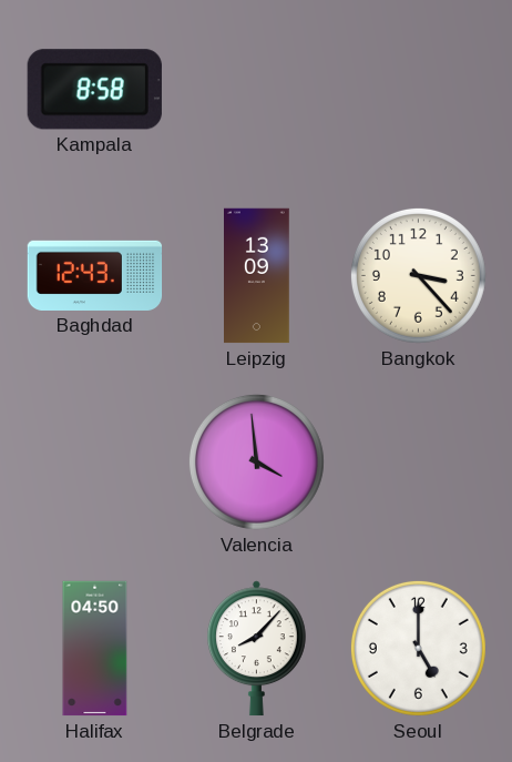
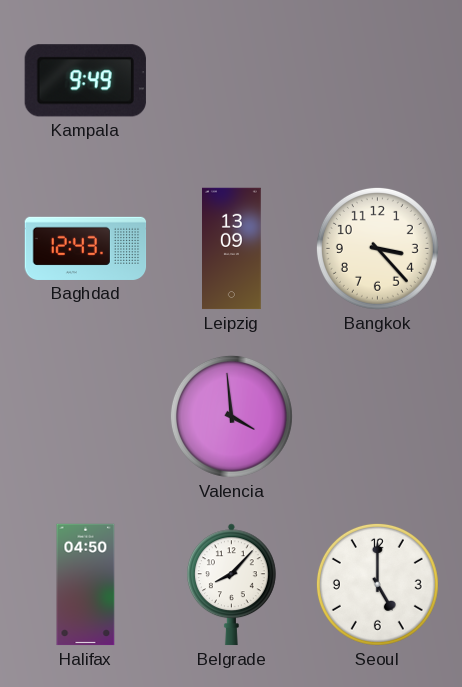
Kampala: 8:58 -> 9:49
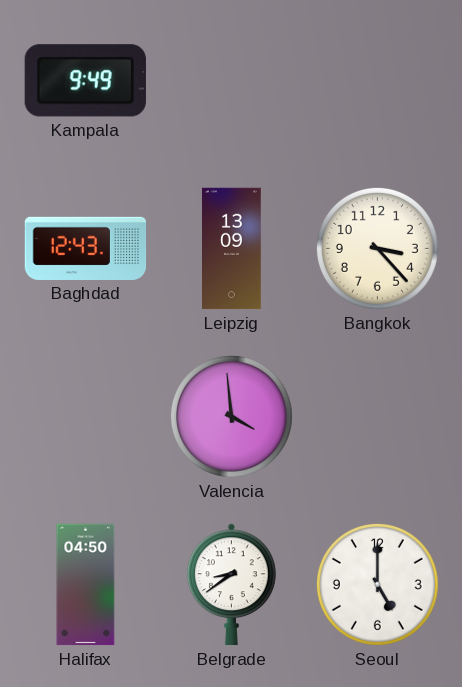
Belgrade: 8:07 -> 8:39
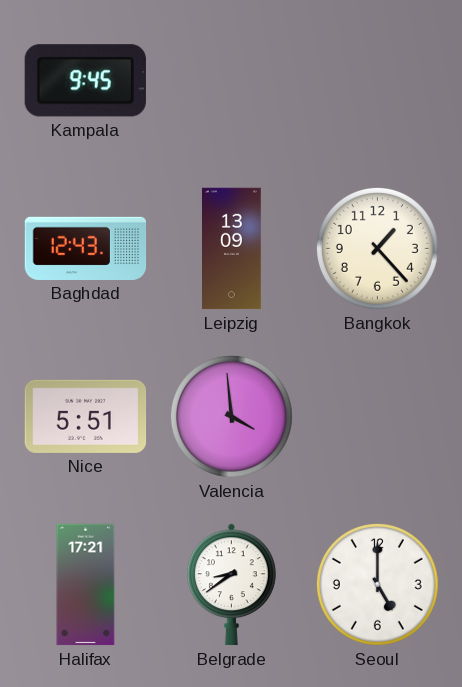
Kampala: 9:49 -> 9:45
Bangkok: 3:23 -> 1:23
Nice: none -> 5:51
Halifax: 04:50 -> 17:21
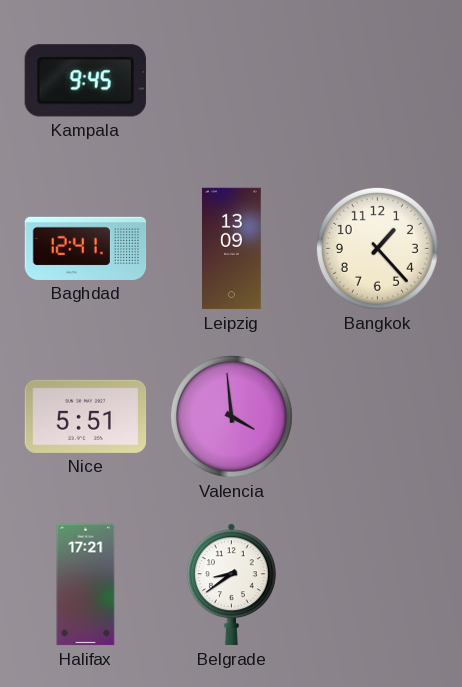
Baghdad: 12:43 -> 12:41
Seoul: 5:00 -> none
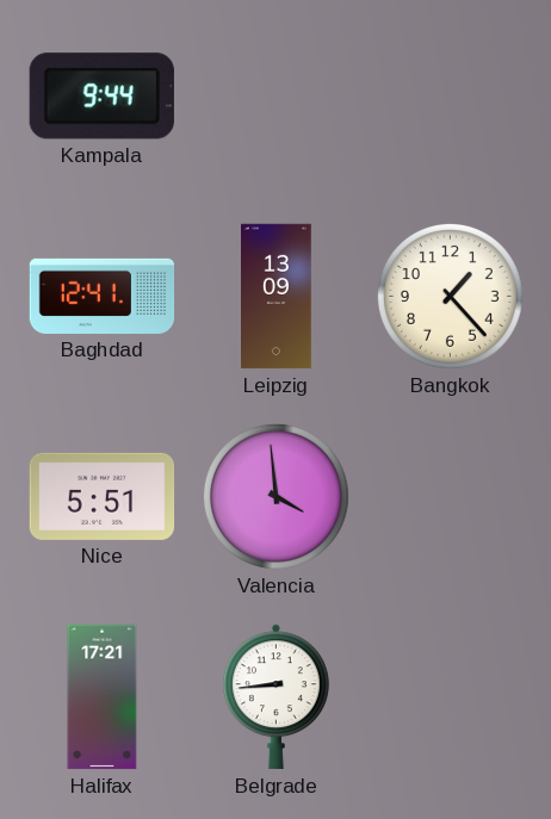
Kampala: 9:45 -> 9:44
Belgrade: 8:39 -> 8:44
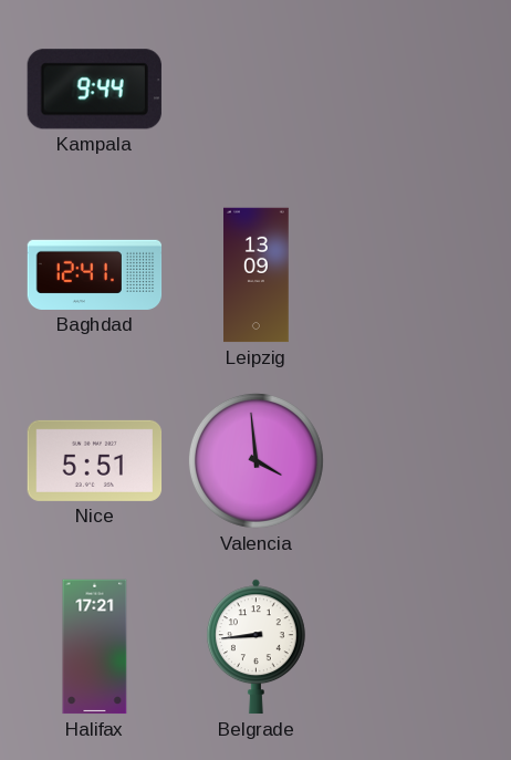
Bangkok: 1:23 -> none
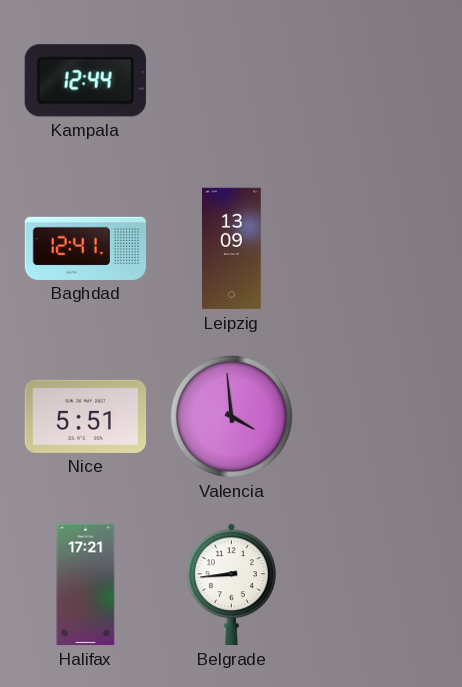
Kampala: 9:44 -> 12:44
